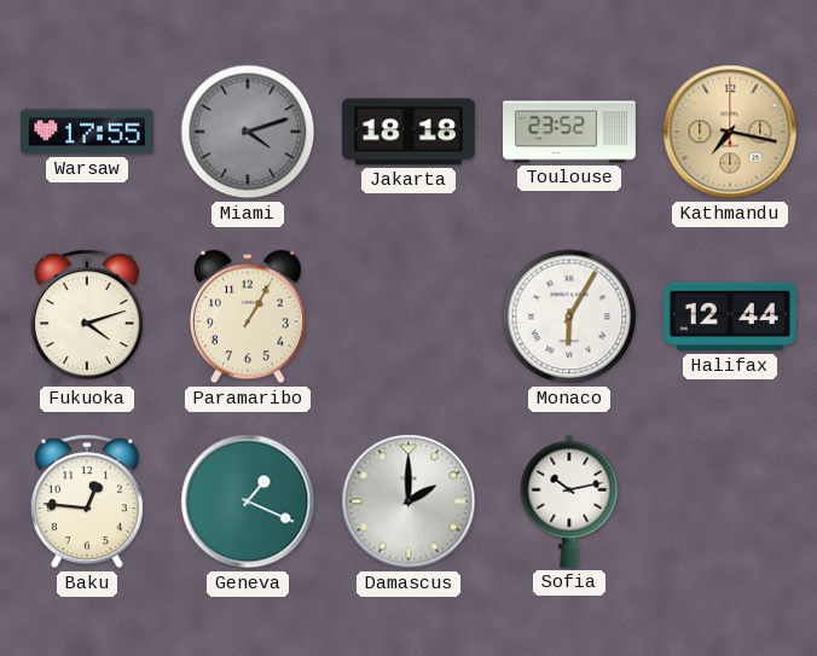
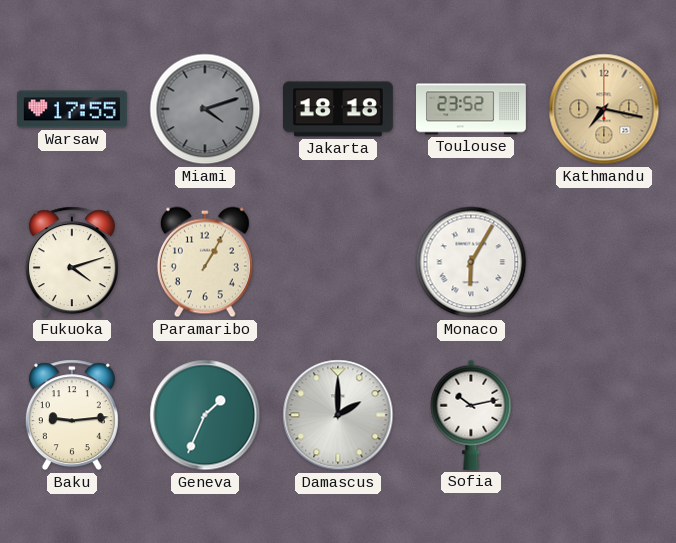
Halifax: 12:44 -> none
Baku: 12:46 -> 9:14
Geneva: 1:19 -> 1:34
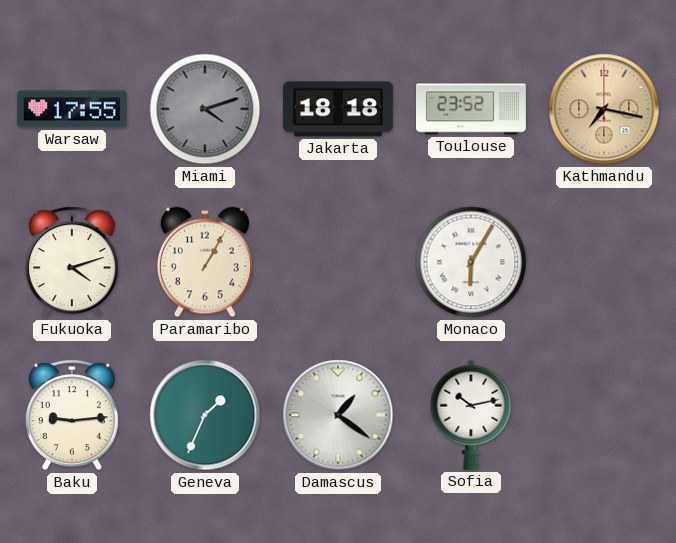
Damascus: 2:00 -> 1:21
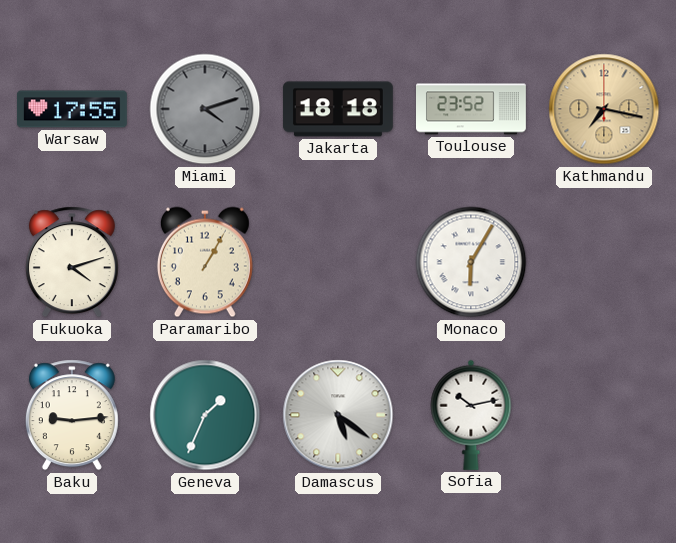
Damascus: 1:21 -> 5:21
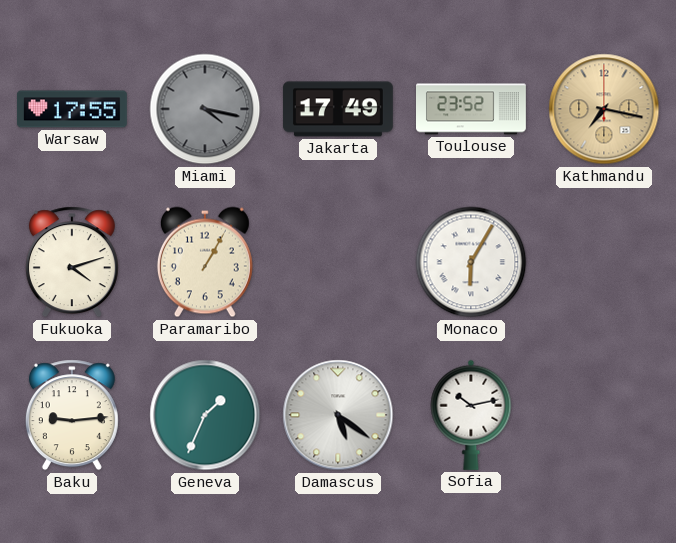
Miami: 4:12 -> 4:17
Jakarta: 18:18 -> 17:49
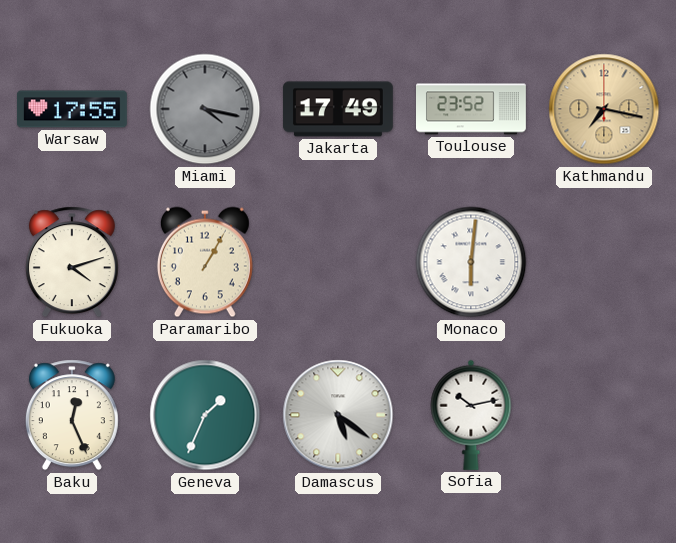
Monaco: 6:05 -> 6:01
Baku: 9:14 -> 12:26
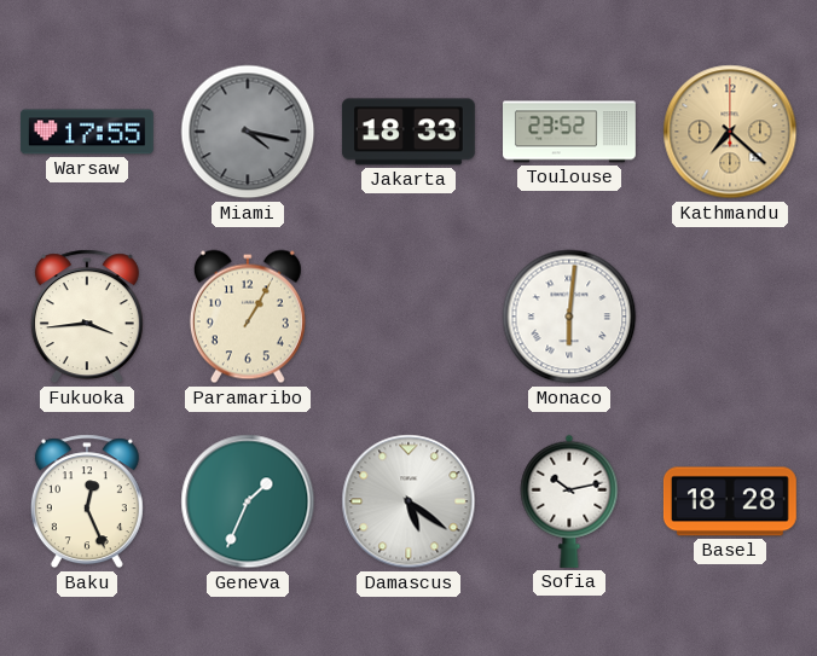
Jakarta: 17:49 -> 18:33
Kathmandu: 7:17 -> 7:22
Fukuoka: 4:12 -> 3:44
Basel: none -> 18:28
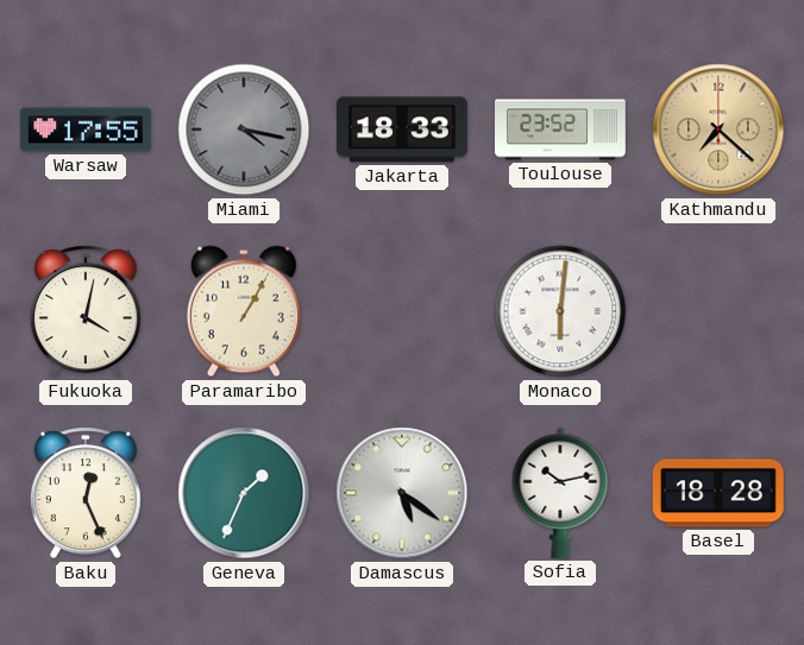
Fukuoka: 3:44 -> 4:02
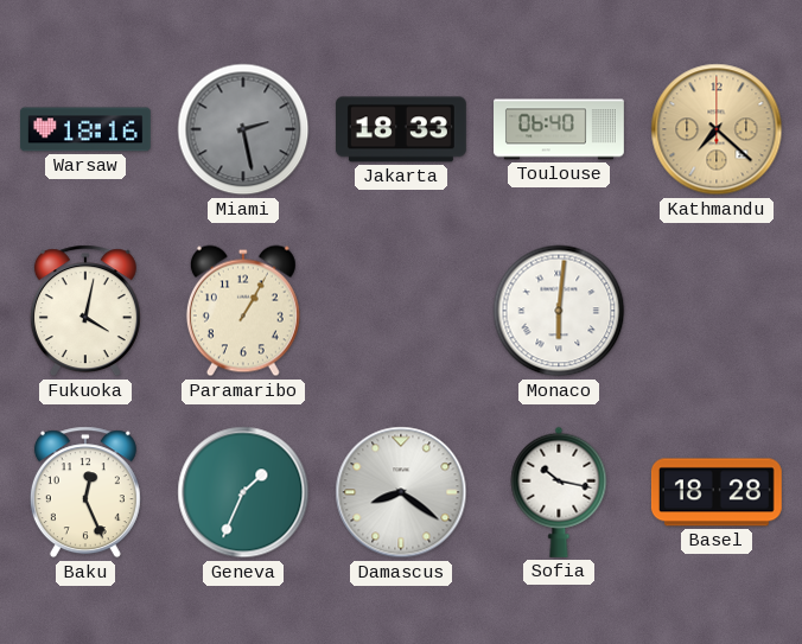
Warsaw: 17:55 -> 18:16
Miami: 4:17 -> 2:28
Toulouse: 23:52 -> 06:40
Damascus: 5:21 -> 8:21
Sofia: 10:13 -> 10:17
